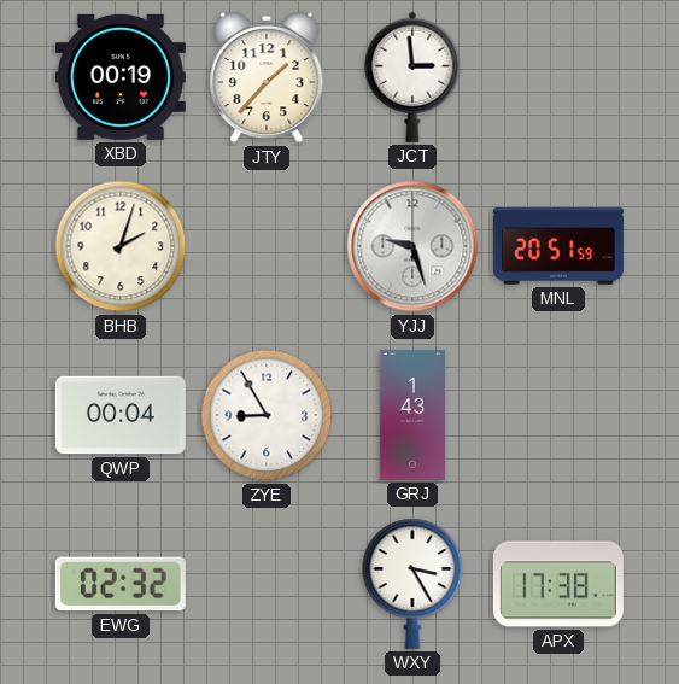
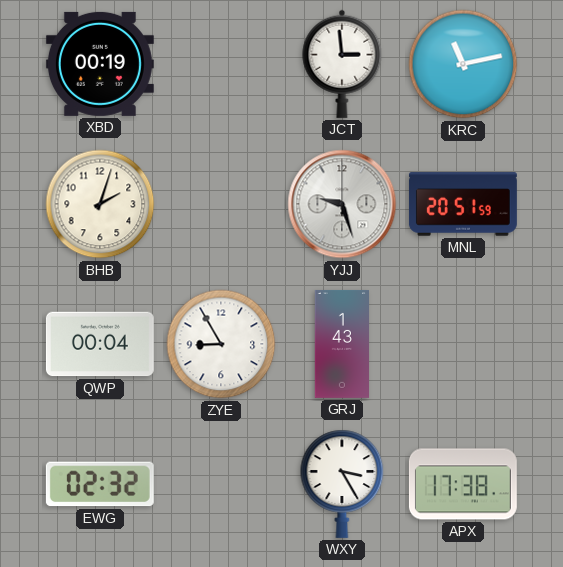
JTY: 1:37 -> none
KRC: none -> 11:13
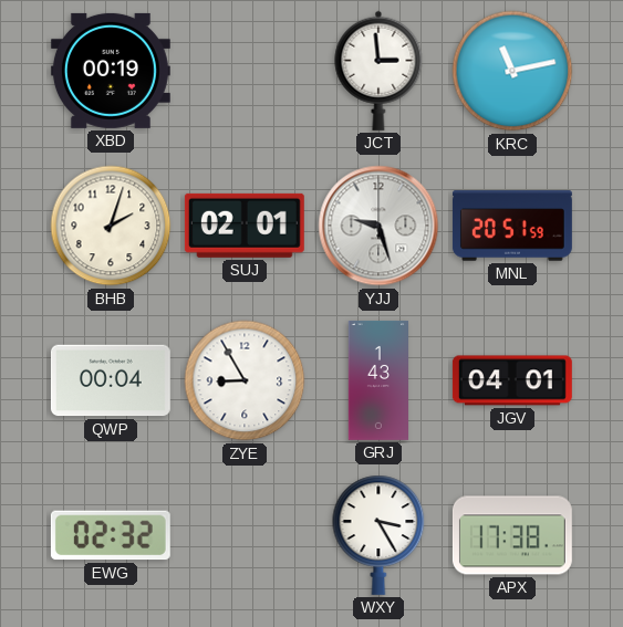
SUJ: none -> 02:01
JGV: none -> 04:01
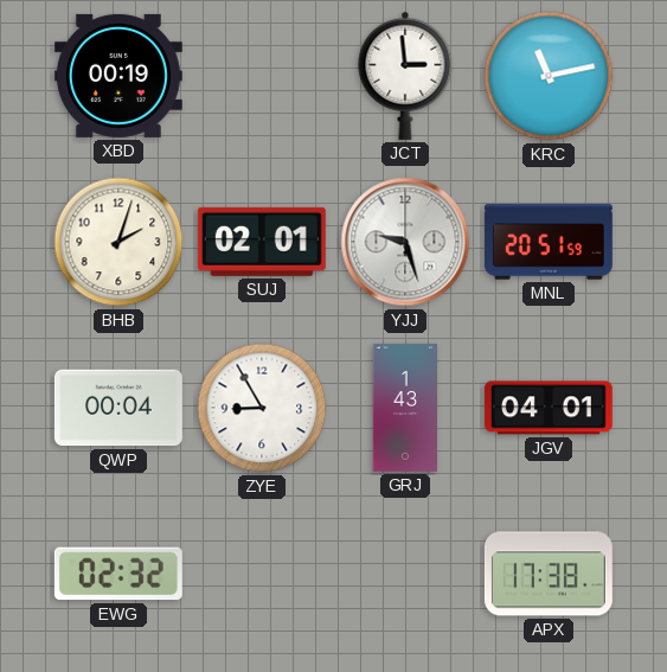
WXY: 3:25 -> none
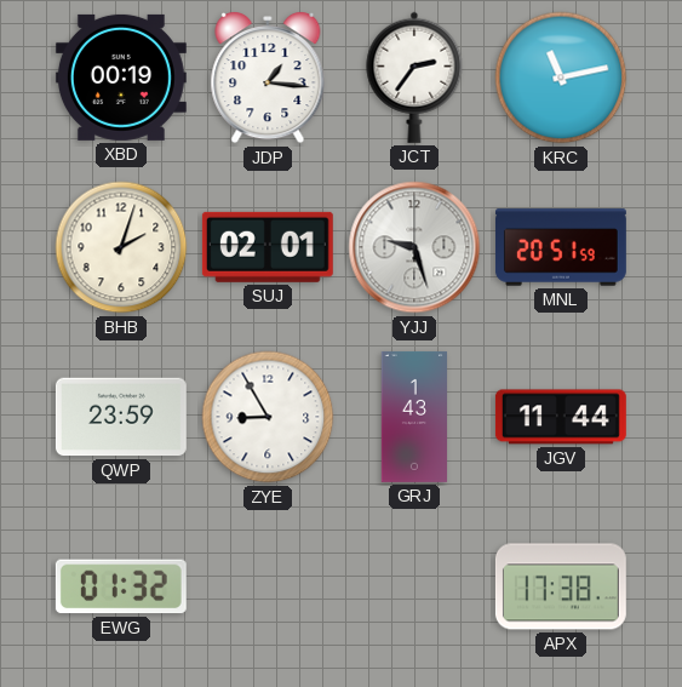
JDP: none -> 1:16
JCT: 2:59 -> 2:36
QWP: 00:04 -> 23:59
JGV: 04:01 -> 11:44
EWG: 02:32 -> 01:32
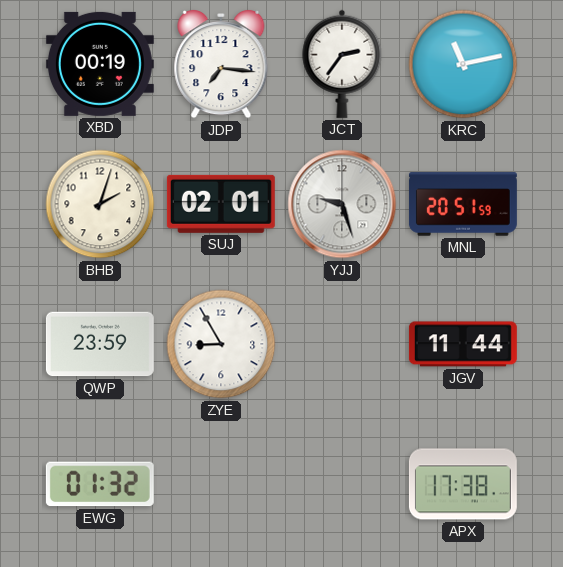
JDP: 1:16 -> 7:16
GRJ: 1:43 -> none
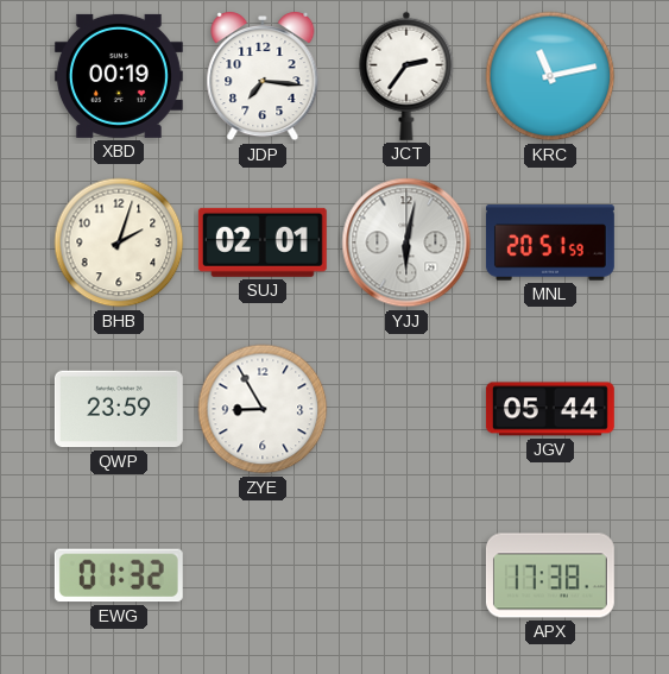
YJJ: 9:27 -> 6:02
JGV: 11:44 -> 05:44
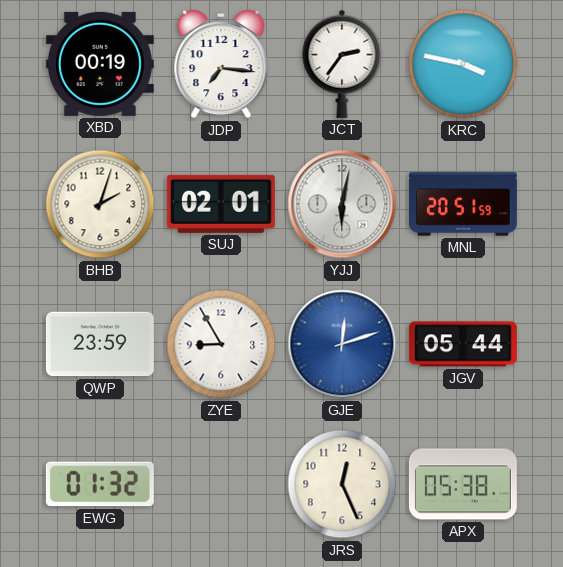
KRC: 11:13 -> 3:47
GJE: none -> 12:12
JRS: none -> 12:26
APX: 17:38 -> 05:38
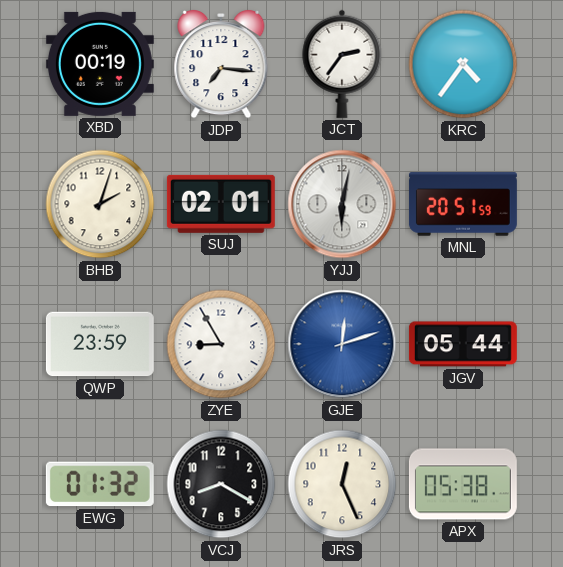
KRC: 3:47 -> 4:36
VCJ: none -> 8:20
